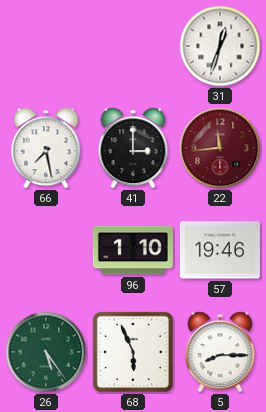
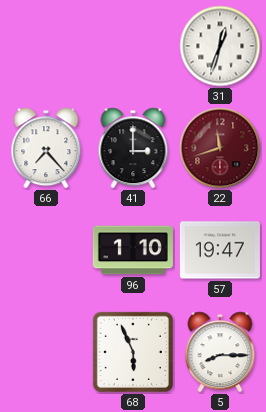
66: 7:28 -> 7:23
22: 11:44 -> 11:42
57: 19:46 -> 19:47
26: 5:24 -> none
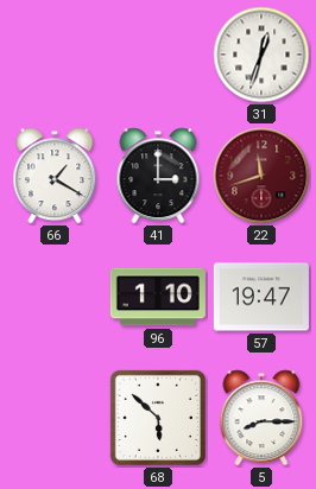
66: 7:23 -> 1:20
68: 5:56 -> 5:52
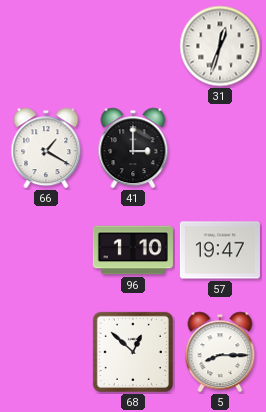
22: 11:42 -> none
68: 5:52 -> 12:52
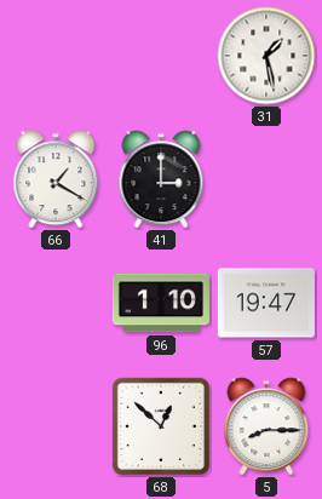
31: 12:33 -> 1:28
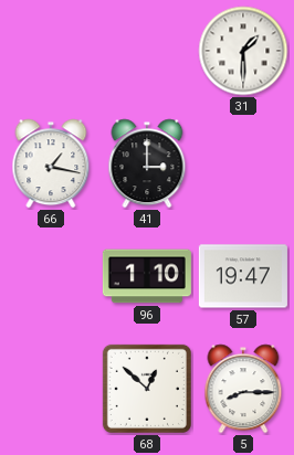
31: 1:28 -> 1:30
66: 1:20 -> 1:17
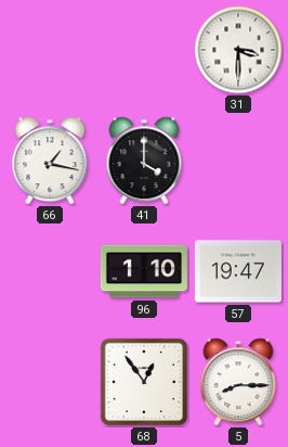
31: 1:30 -> 3:30
41: 3:00 -> 4:00
68: 12:52 -> 12:54
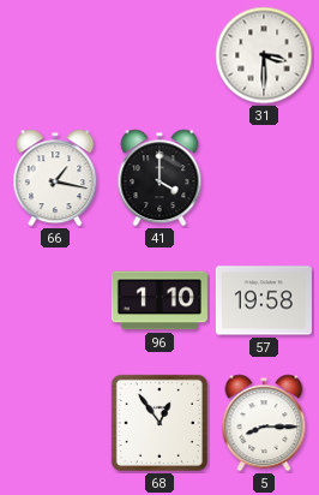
57: 19:47 -> 19:58
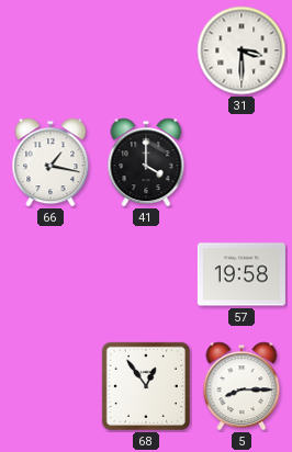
96: 1:10 -> none
